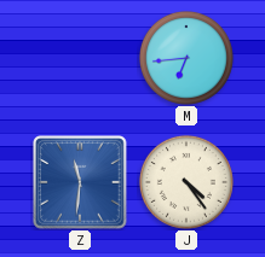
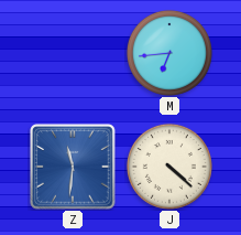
J: 4:24 -> 4:22
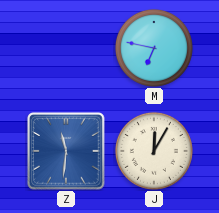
M: 6:44 -> 6:47
J: 4:22 -> 12:05
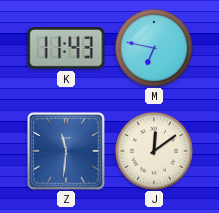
K: none -> 11:43
J: 12:05 -> 12:09
